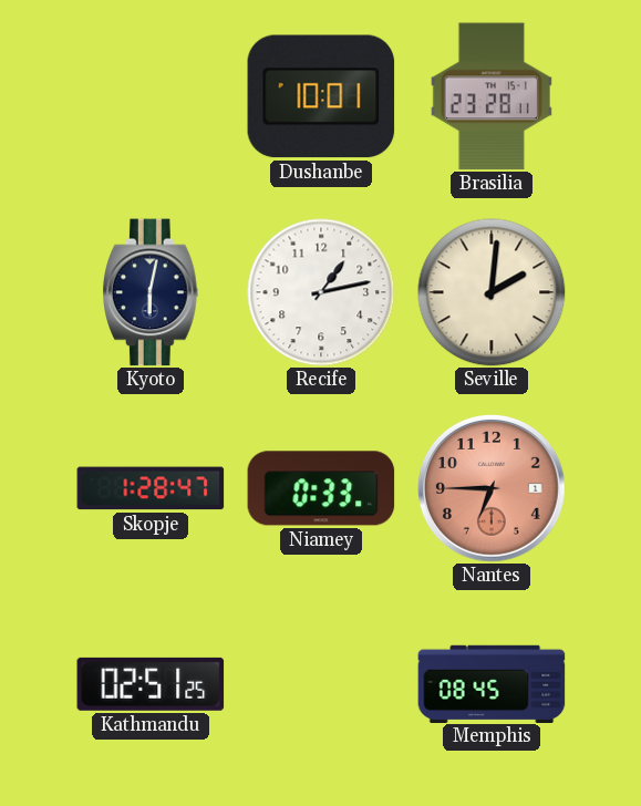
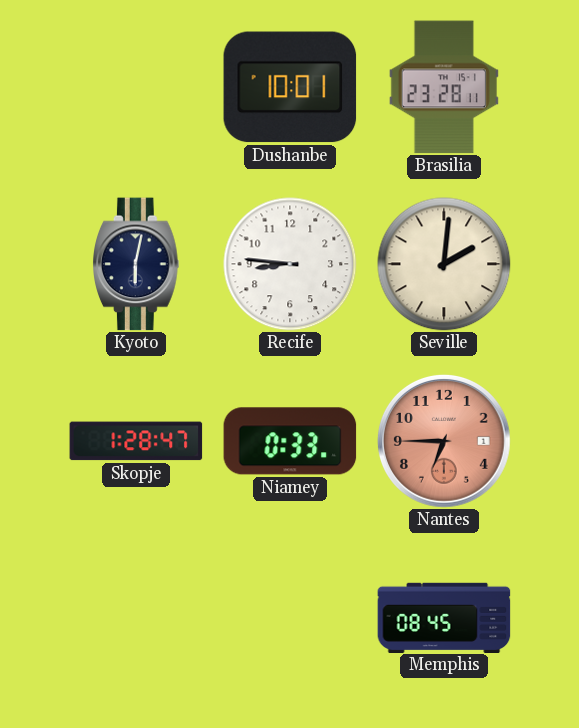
Recife: 1:13 -> 8:46
Kathmandu: 02:51 -> none
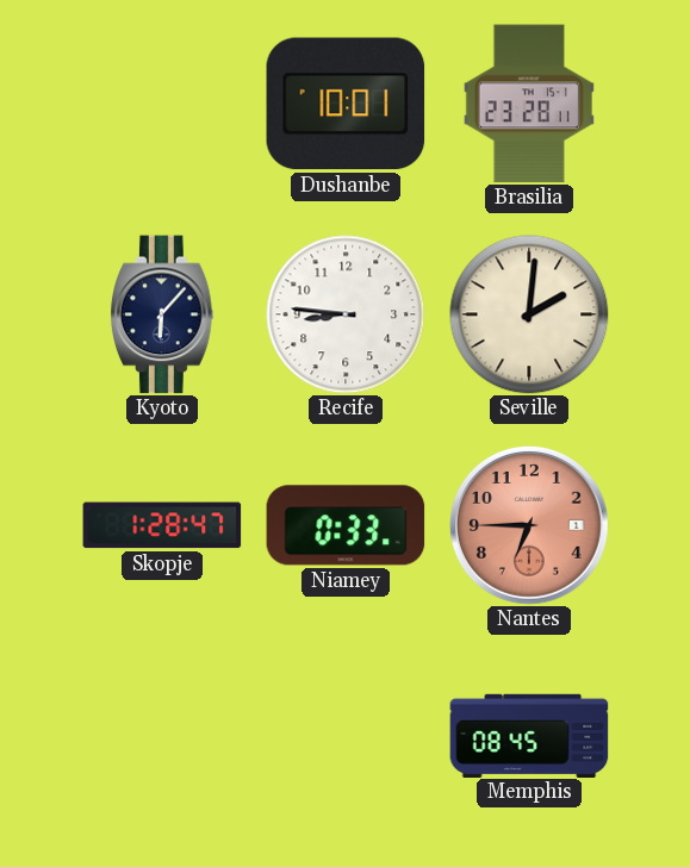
Kyoto: 6:02 -> 6:07
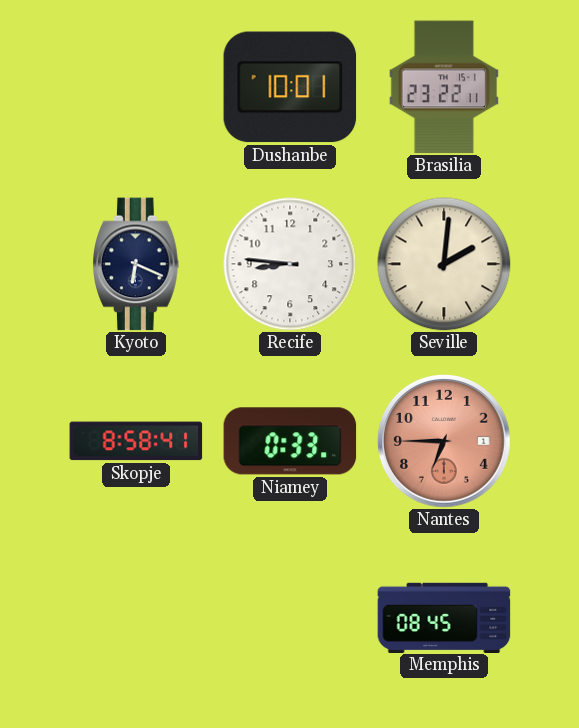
Brasilia: 23:28 -> 23:22
Kyoto: 6:07 -> 6:19
Skopje: 1:28 -> 8:58
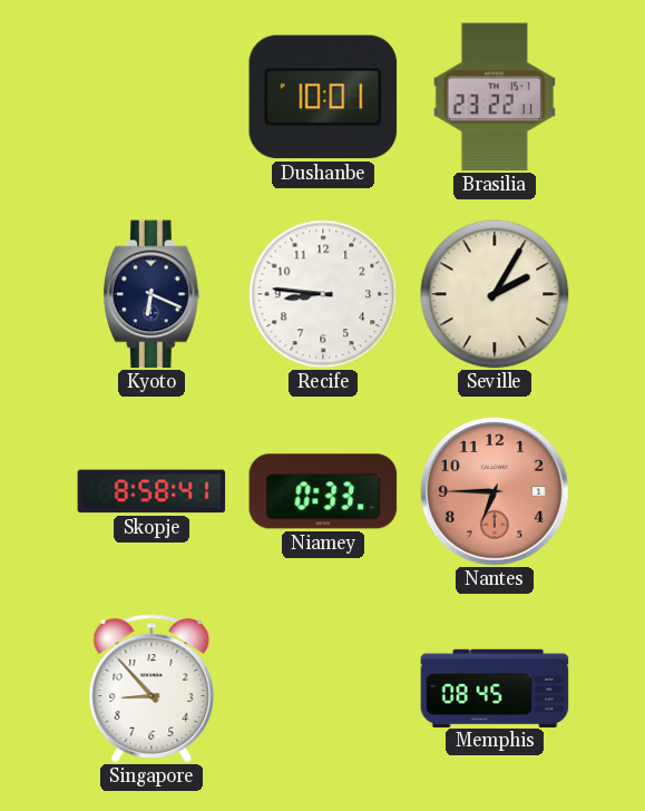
Seville: 2:01 -> 2:05
Singapore: none -> 8:53
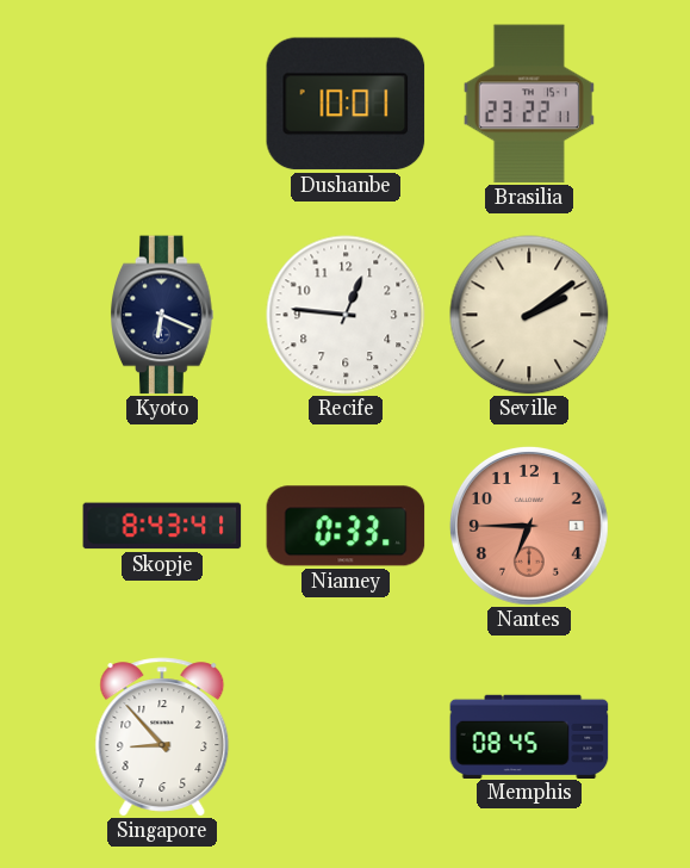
Recife: 8:46 -> 12:46
Seville: 2:05 -> 2:09
Skopje: 8:58 -> 8:43
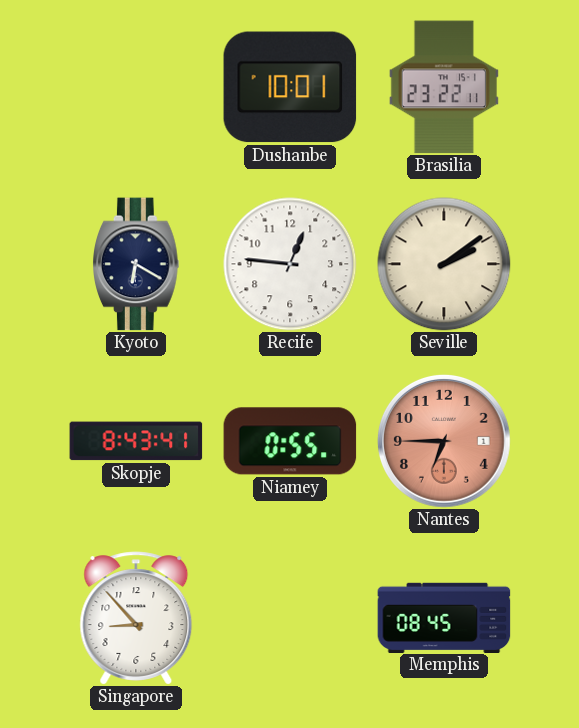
Kyoto: 6:19 -> 6:20
Niamey: 0:33 -> 0:55
